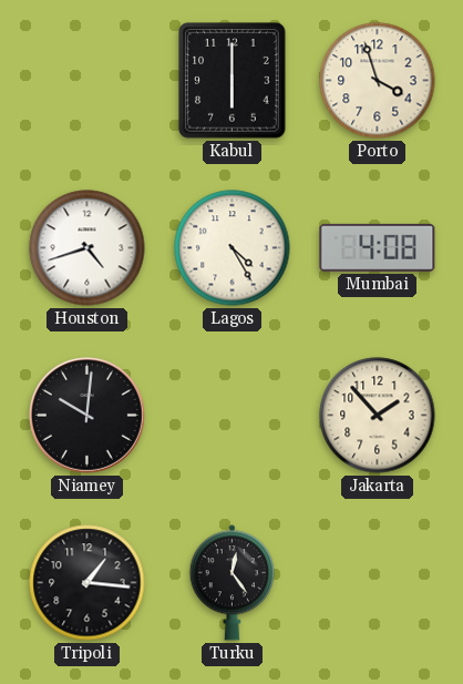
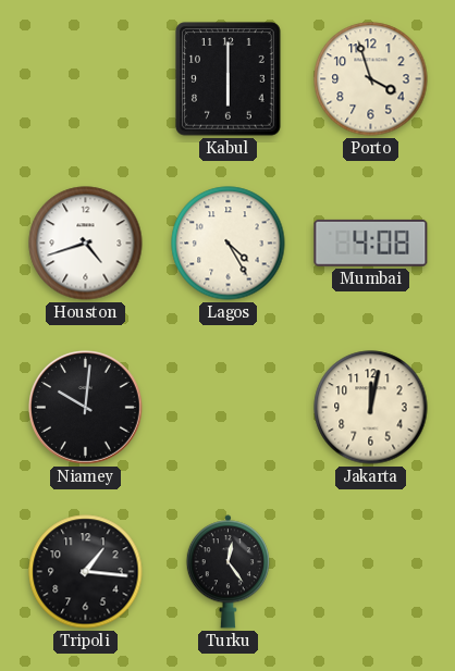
Jakarta: 1:53 -> 12:02
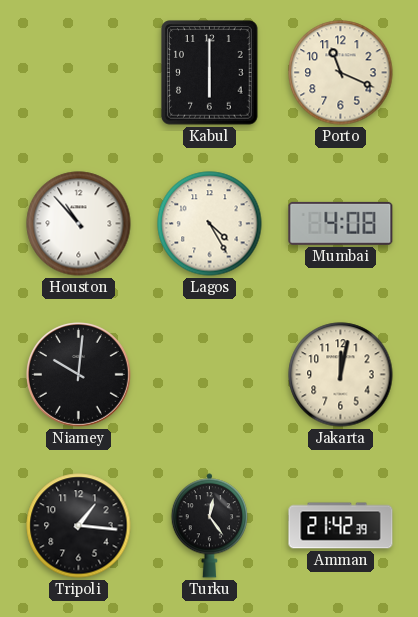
Porto: 3:57 -> 11:19
Houston: 4:42 -> 10:53
Amman: none -> 21:42
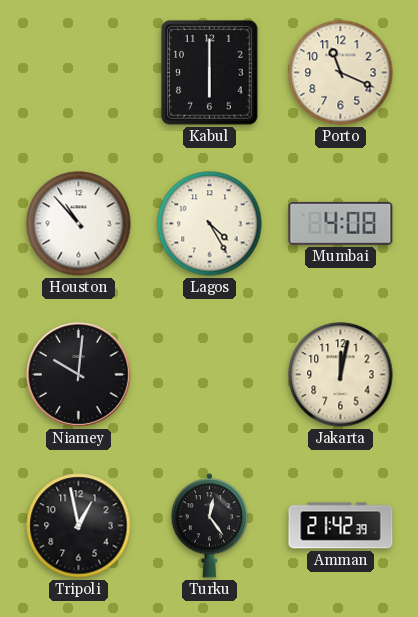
Tripoli: 1:16 -> 12:58
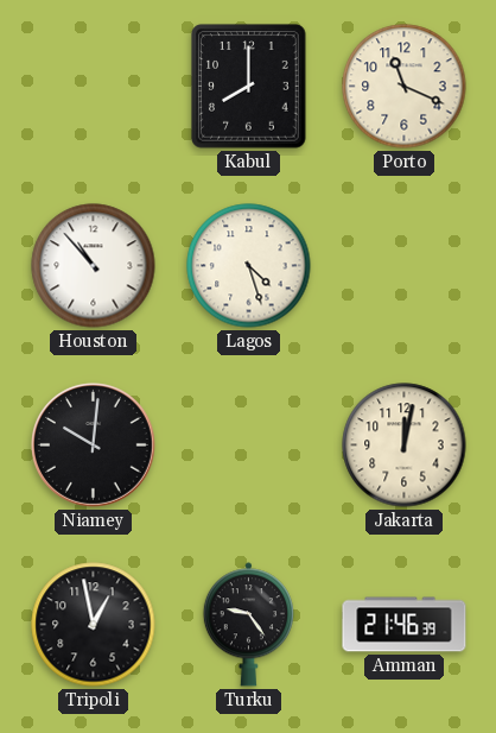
Kabul: 6:00 -> 8:00
Lagos: 4:25 -> 4:27
Mumbai: 4:08 -> none
Turku: 12:24 -> 9:24
Amman: 21:42 -> 21:46
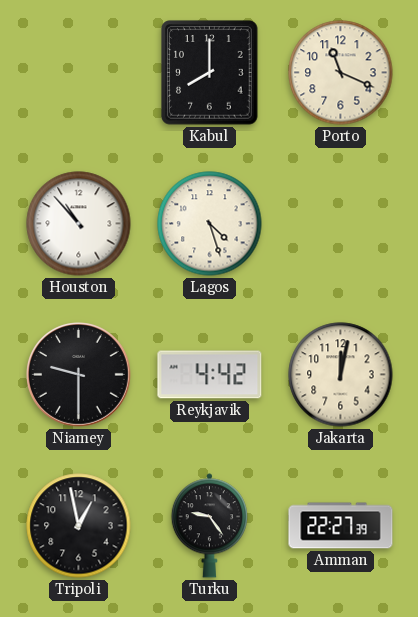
Niamey: 10:01 -> 9:30
Reykjavik: none -> 4:42
Amman: 21:46 -> 22:27
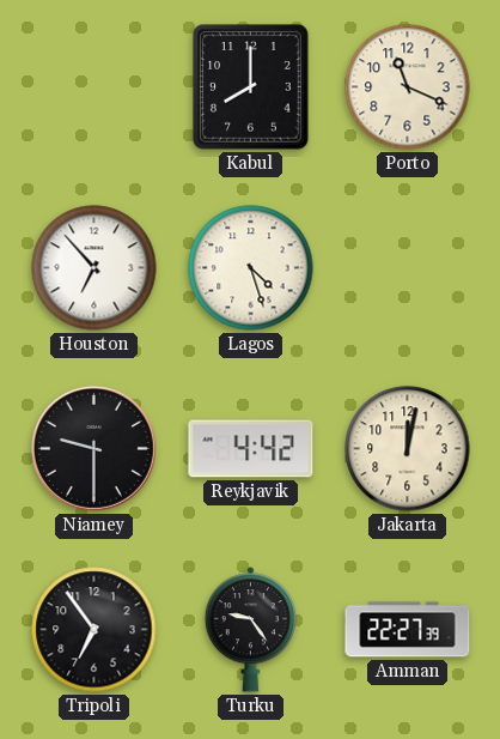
Houston: 10:53 -> 6:53
Tripoli: 12:58 -> 6:54
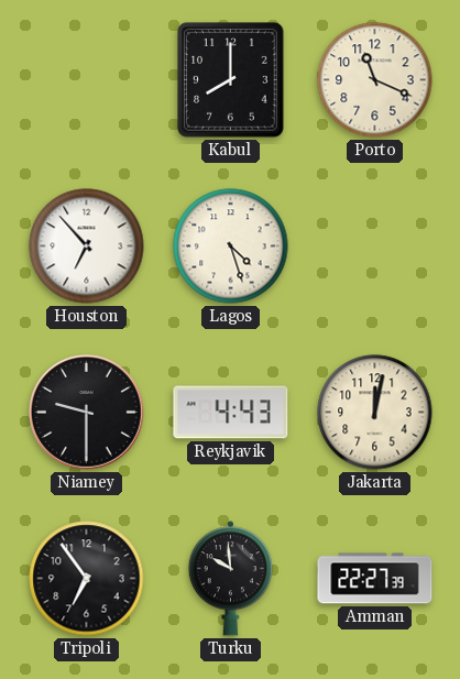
Reykjavik: 4:42 -> 4:43
Turku: 9:24 -> 9:59
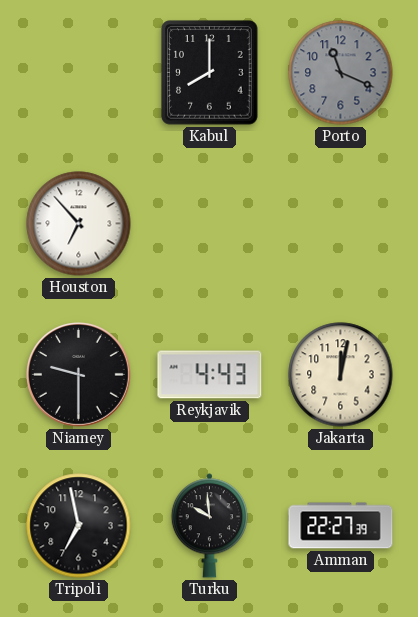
Porto dial: cream -> grey
Lagos: 4:27 -> none
Tripoli: 6:54 -> 6:58
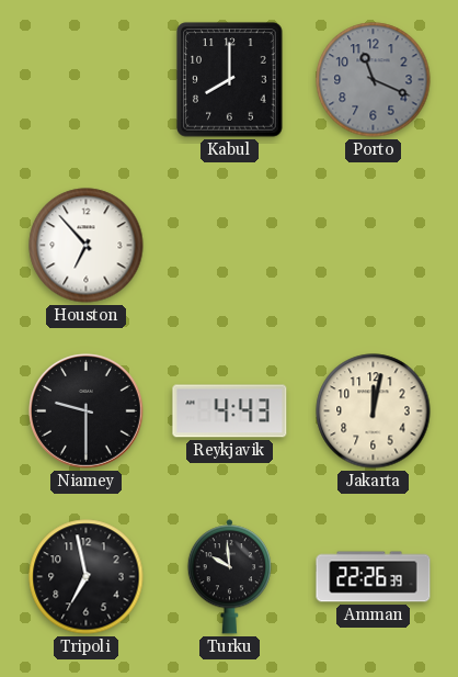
Amman: 22:27 -> 22:26
